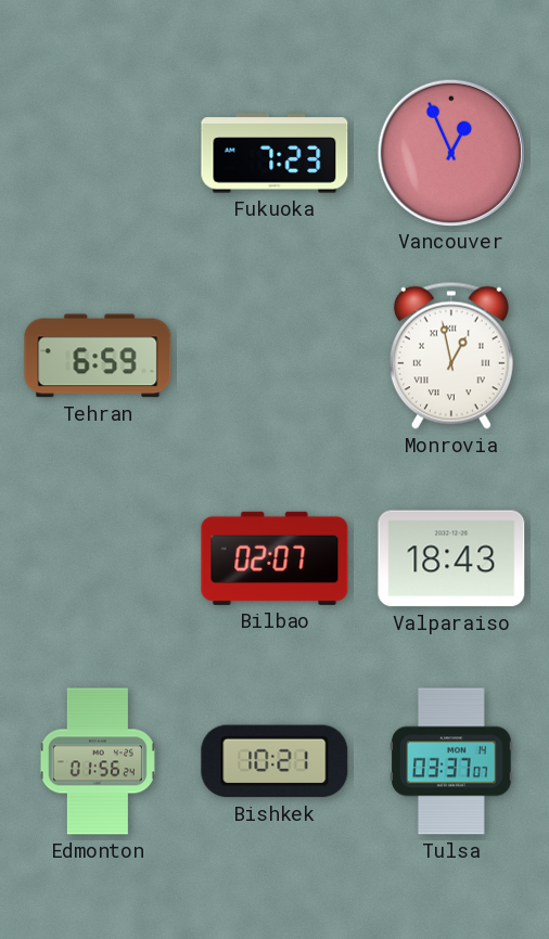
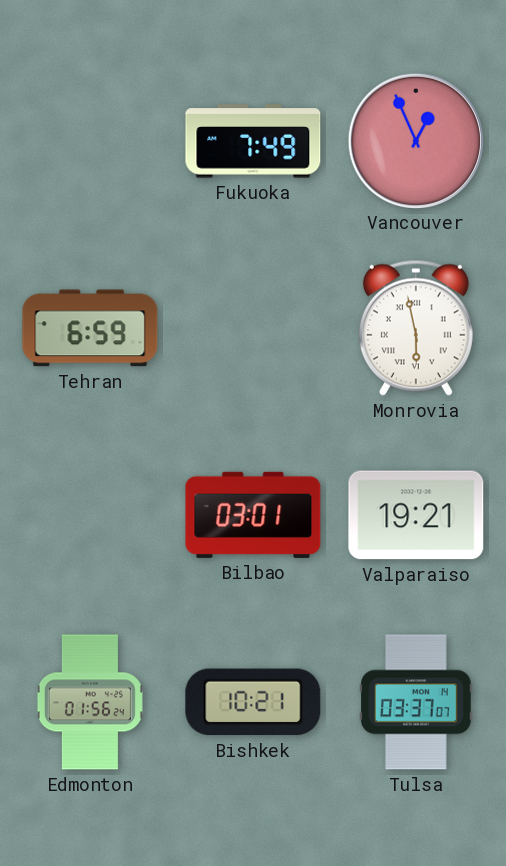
Fukuoka: 7:23 -> 7:49
Monrovia: 12:58 -> 5:58
Bilbao: 02:07 -> 03:01
Valparaiso: 18:43 -> 19:21
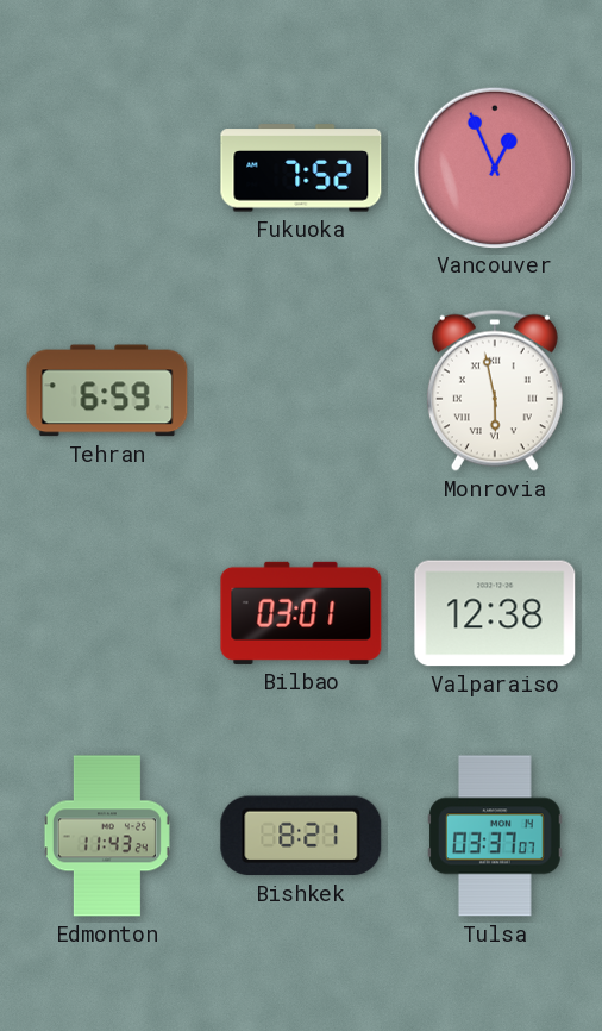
Fukuoka: 7:49 -> 7:52
Valparaiso: 19:21 -> 12:38
Edmonton: 01:56 -> 11:43
Bishkek: 10:21 -> 8:21
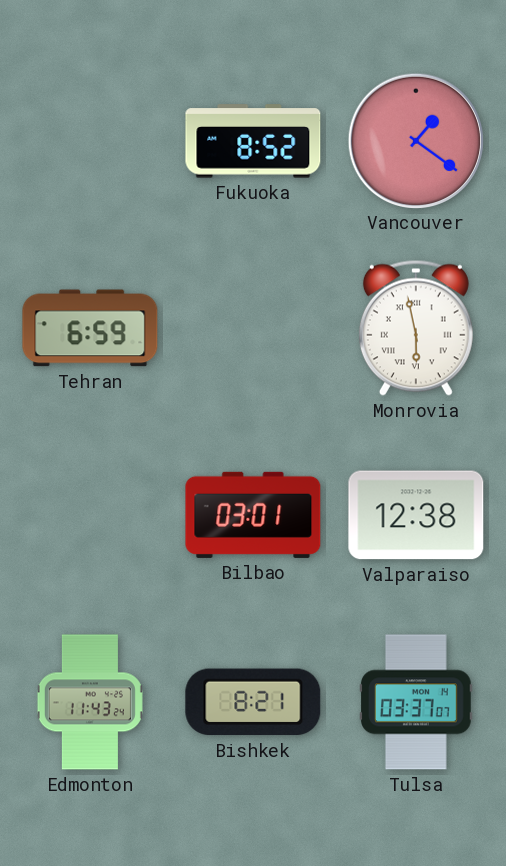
Fukuoka: 7:52 -> 8:52
Vancouver: 12:56 -> 1:21
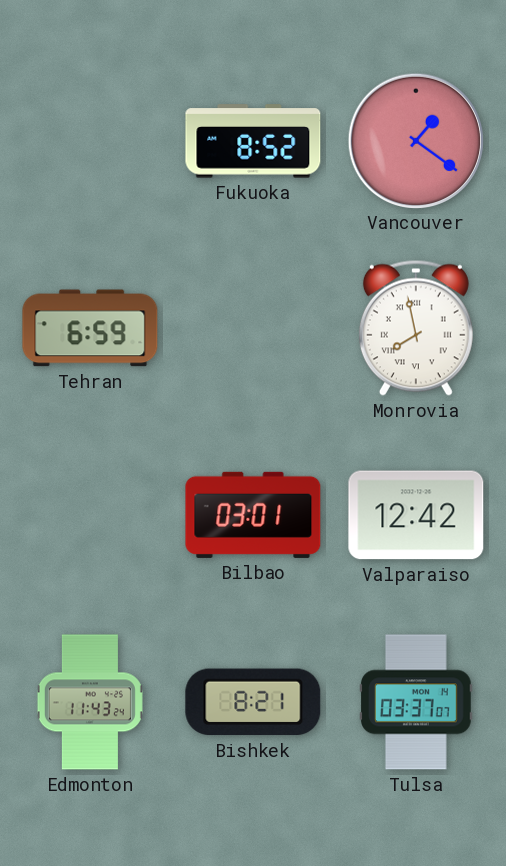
Monrovia: 5:58 -> 7:58
Valparaiso: 12:38 -> 12:42
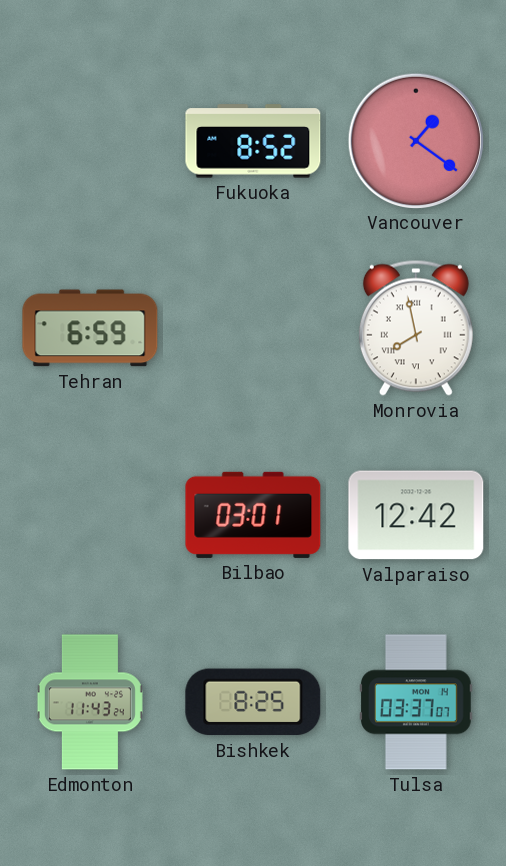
Bishkek: 8:21 -> 8:25
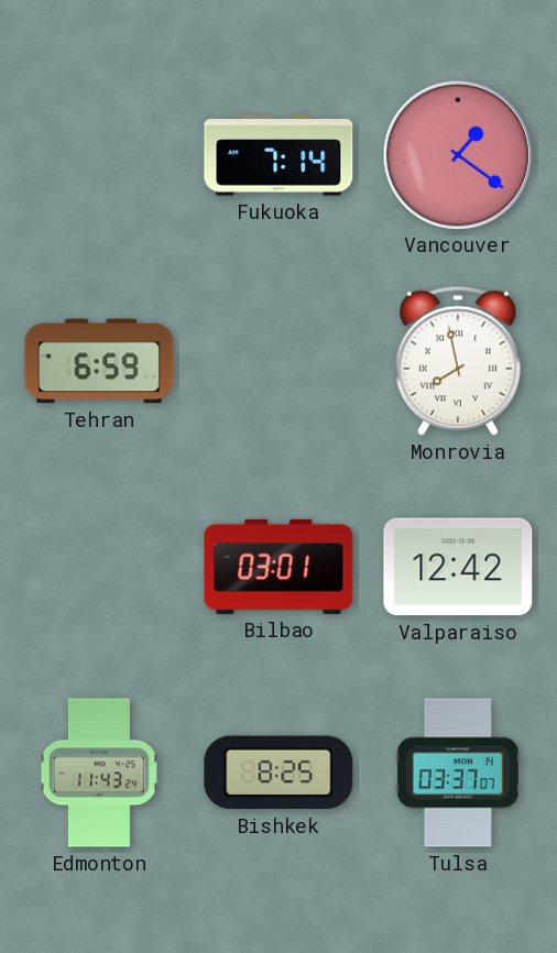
Fukuoka: 8:52 -> 7:14
